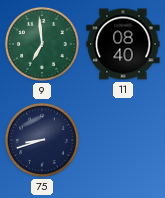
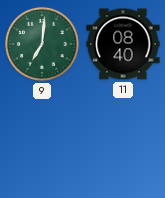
9: 6:59 -> 7:01
75: 8:42 -> none
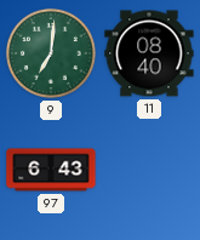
97: none -> 6:43
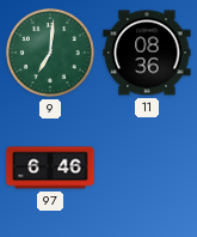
11: 08:40 -> 08:36
97: 6:43 -> 6:46
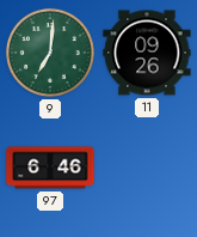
11: 08:36 -> 09:26
